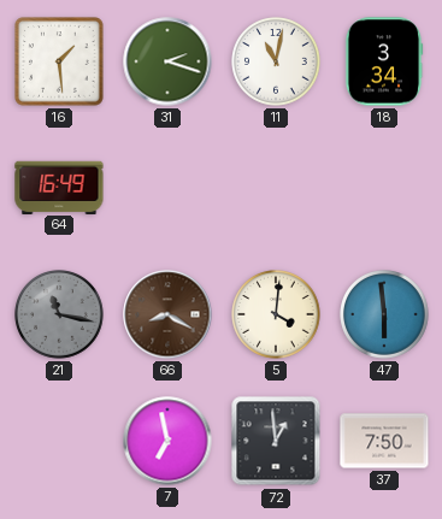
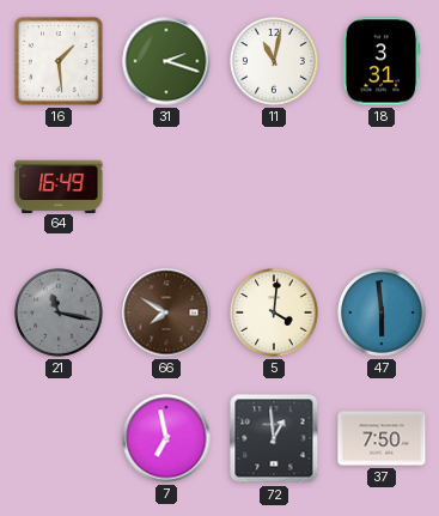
18: 3:34 -> 3:31
66: 8:20 -> 7:50
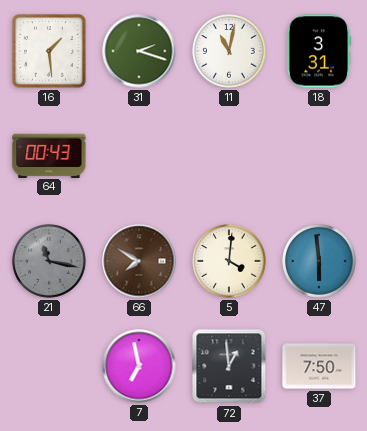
64: 16:49 -> 00:43
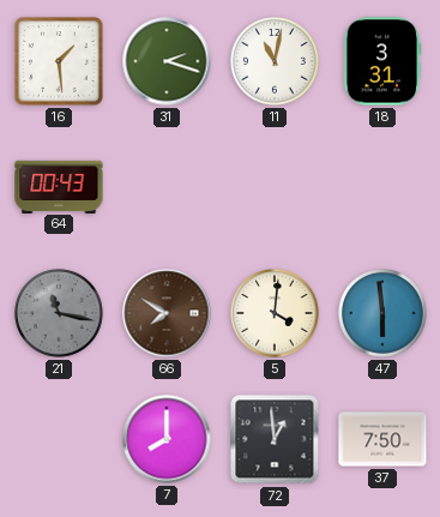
7: 6:58 -> 8:00
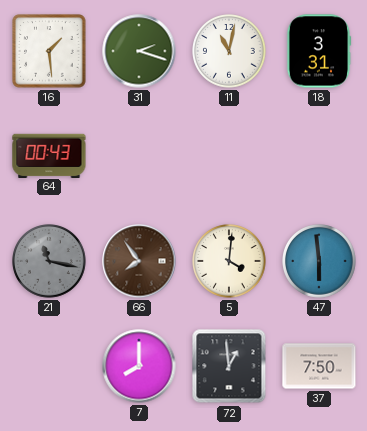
66: 7:50 -> 7:54
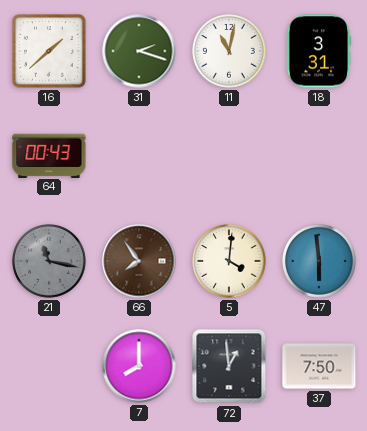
16: 1:29 -> 1:38
